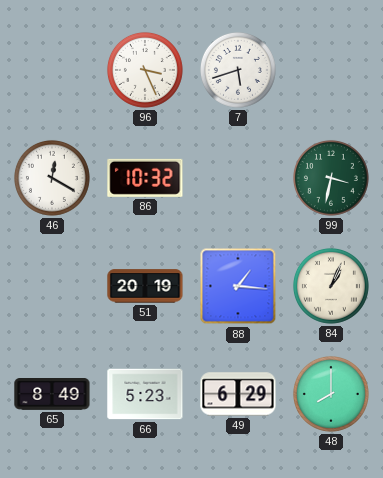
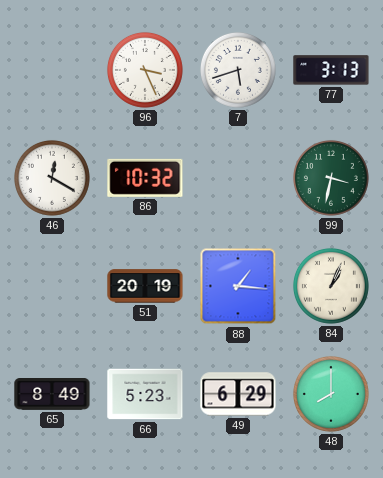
77: none -> 3:13
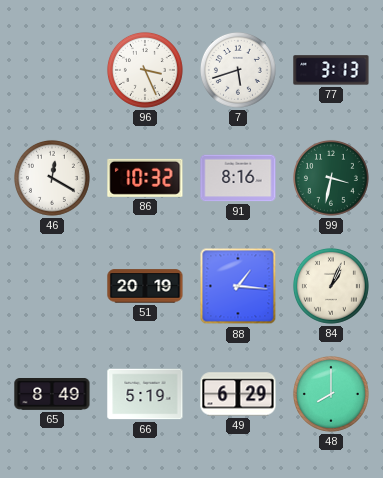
91: none -> 8:16
66: 5:23 -> 5:19
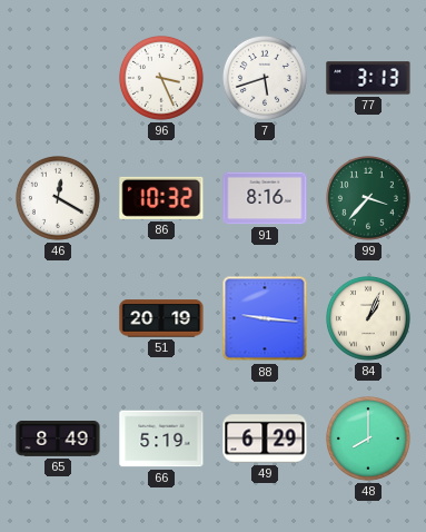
99: 3:32 -> 3:37
88: 1:16 -> 9:16
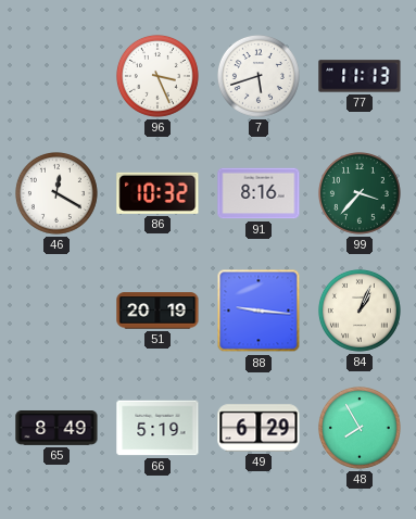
77: 3:13 -> 11:13
48: 8:00 -> 7:55
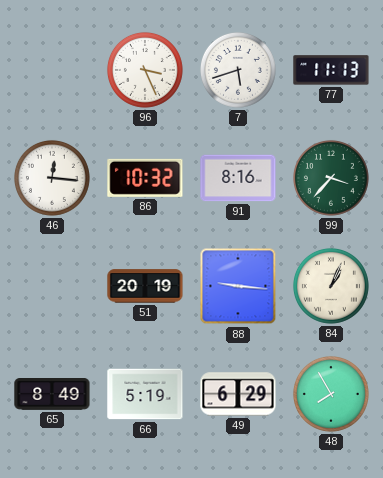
46: 12:20 -> 12:16
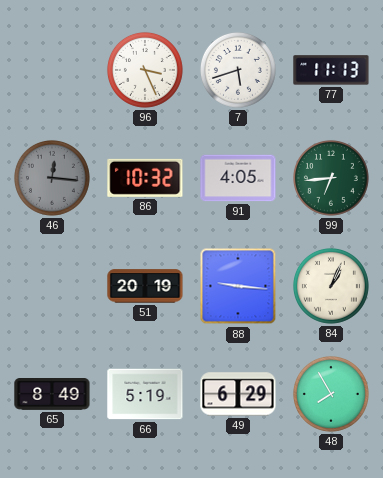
46 dial: white -> grey
91: 8:16 -> 4:05
99: 3:37 -> 6:44
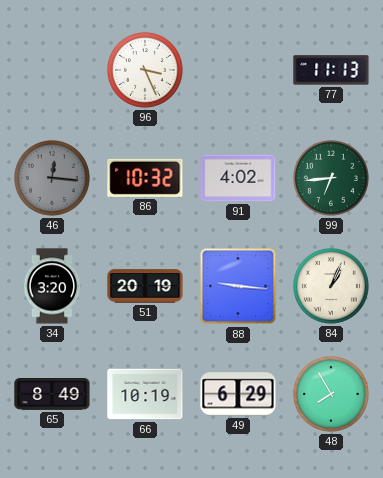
7: 5:42 -> none
91: 4:05 -> 4:02
34: none -> 3:20
66: 5:19 -> 10:19
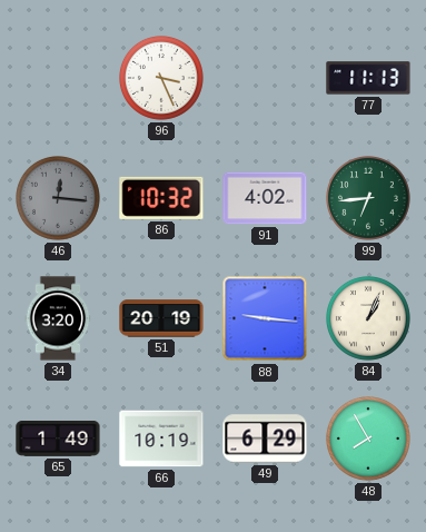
65: 8:49 -> 1:49
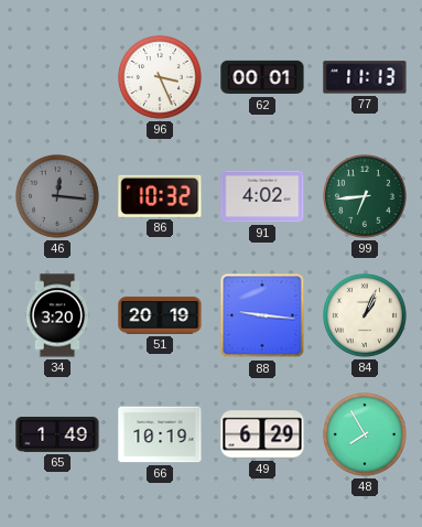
62: none -> 00:01
